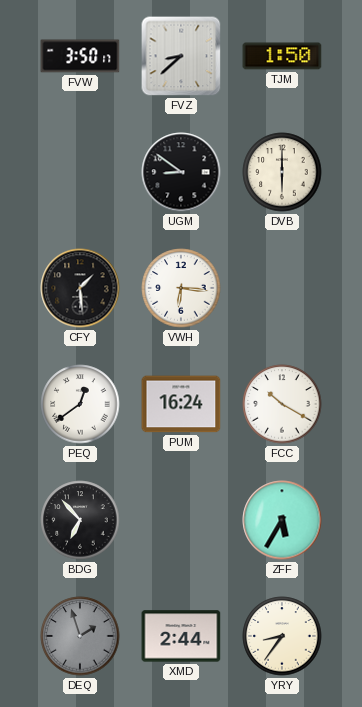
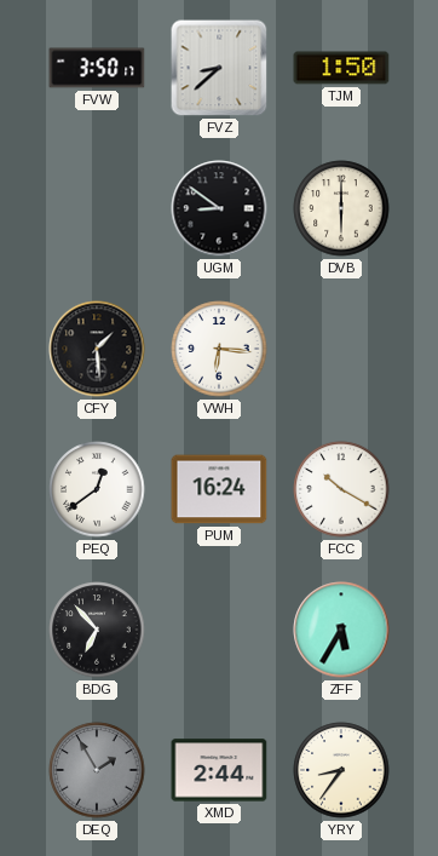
DEQ: 1:57 -> 1:55
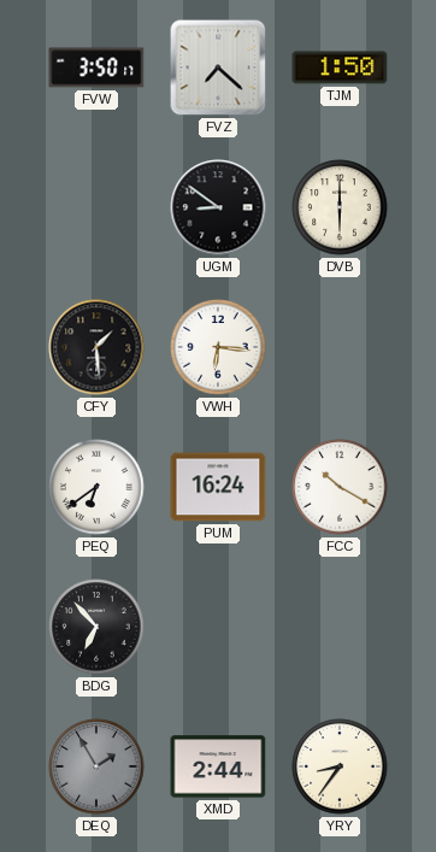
FVZ: 8:38 -> 7:22
PEQ: 12:39 -> 6:39
ZFF: 5:35 -> none
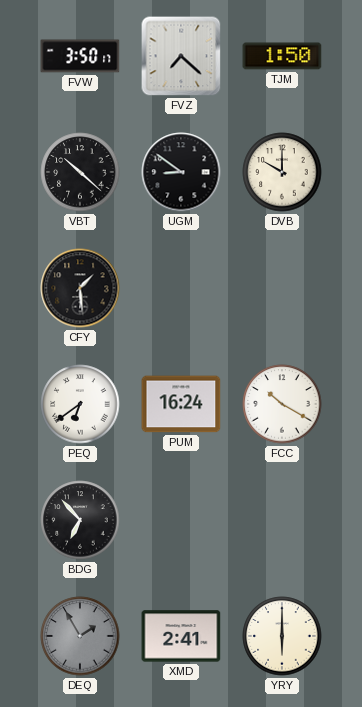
VBT: none -> 10:22
DVB: 6:00 -> 10:00
VWH: 6:16 -> none
XMD: 2:44 -> 2:41
YRY: 8:36 -> 6:00
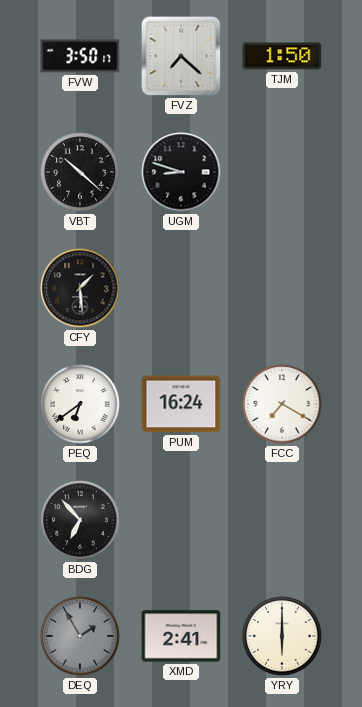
UGM: 8:51 -> 8:48
DVB: 10:00 -> none
FCC: 10:20 -> 7:20
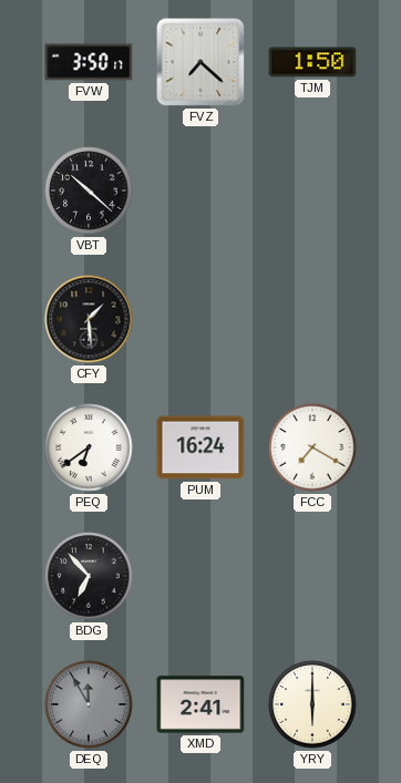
UGM: 8:48 -> none
DEQ: 1:55 -> 11:55
